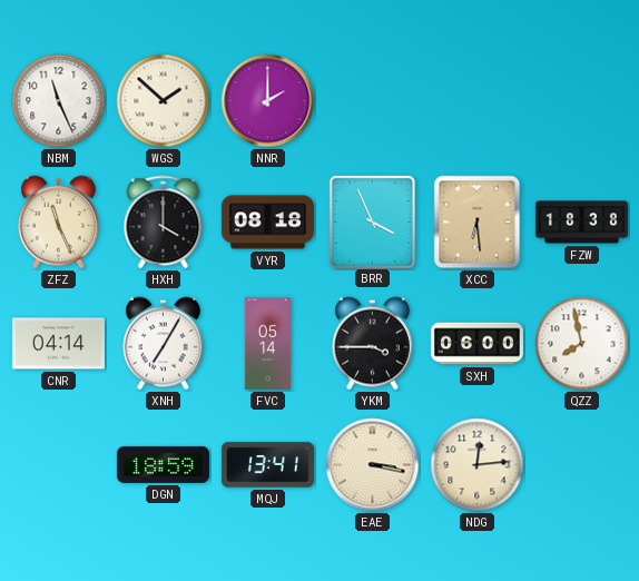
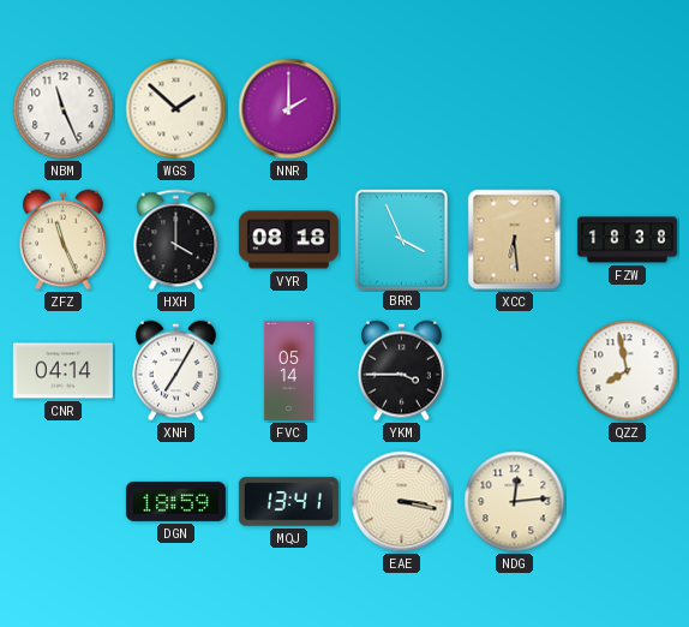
SXH: 06:00 -> none
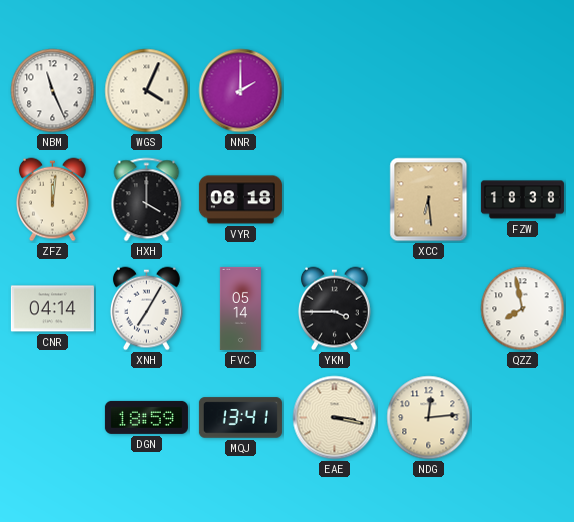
WGS: 1:52 -> 4:04
ZFZ: 11:26 -> 12:01
BRR: 3:56 -> none
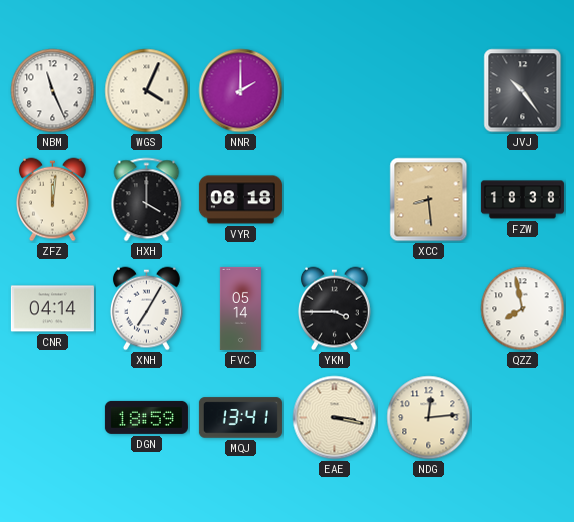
JVJ: none -> 10:24
XCC: 6:29 -> 8:29
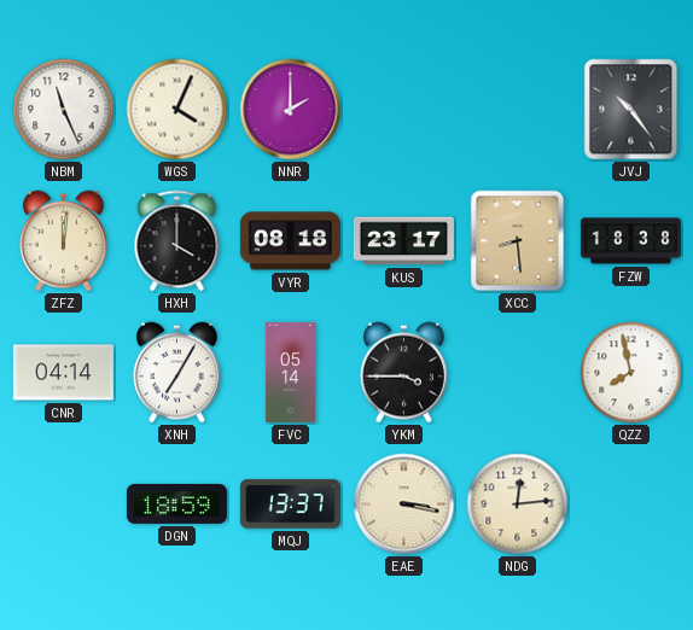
KUS: none -> 23:17
MQJ: 13:41 -> 13:37
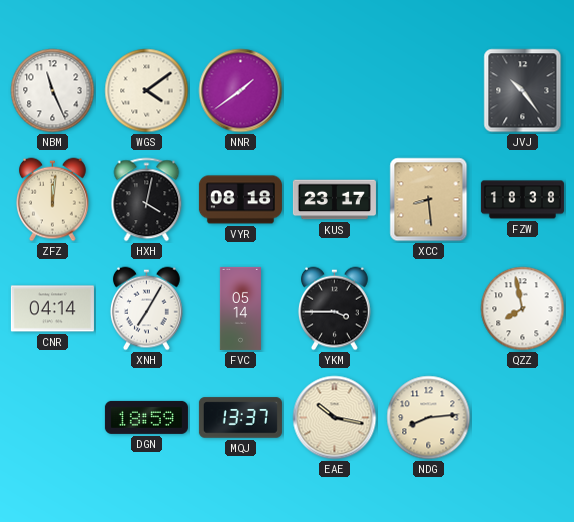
WGS: 4:04 -> 4:09
NNR: 2:00 -> 1:39
HXH: 4:00 -> 4:02
EAE: 3:17 -> 10:17
NDG: 12:14 -> 8:14
